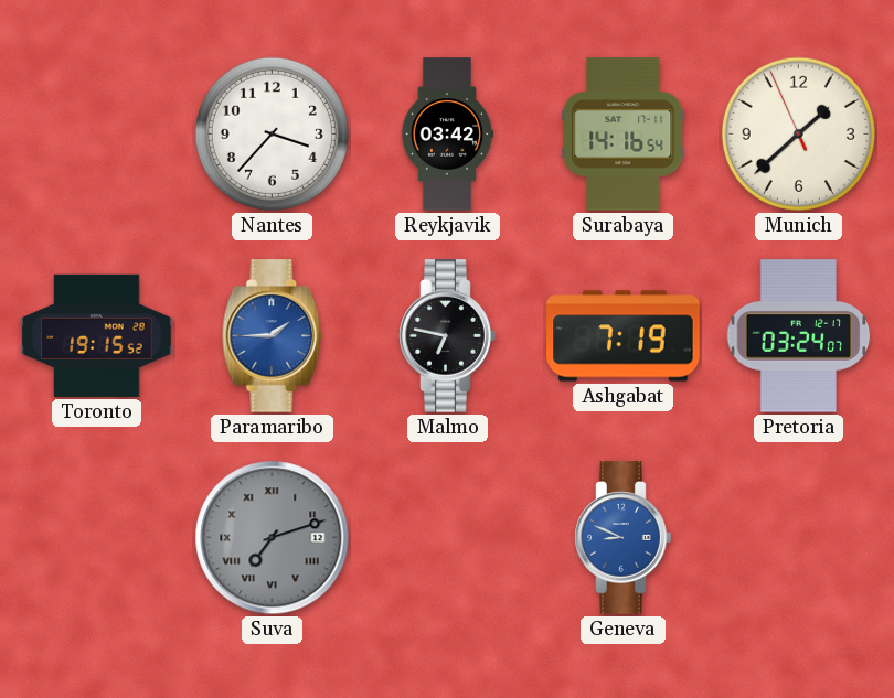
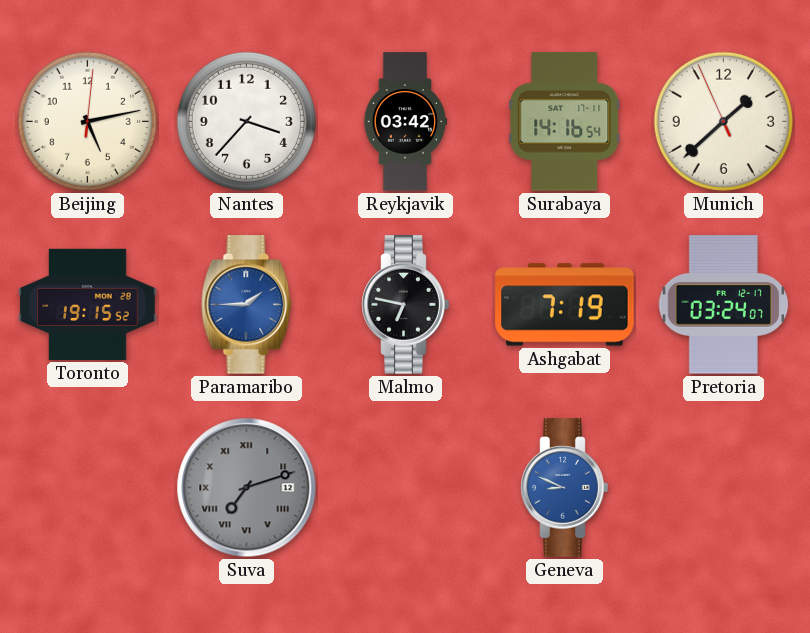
Beijing: none -> 5:13
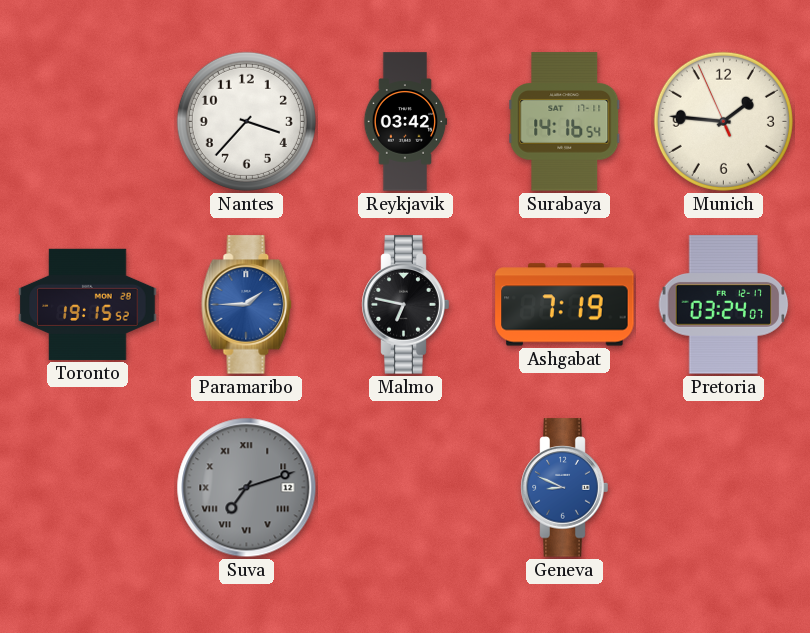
Beijing: 5:13 -> none
Munich: 1:37 -> 1:45
